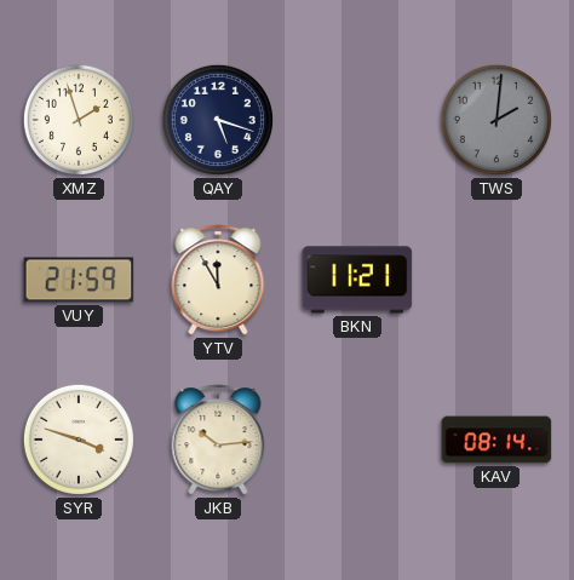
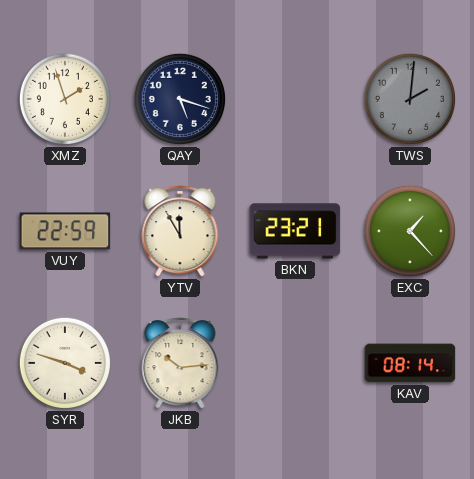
VUY: 21:59 -> 22:59
BKN: 11:21 -> 23:21
EXC: none -> 1:23
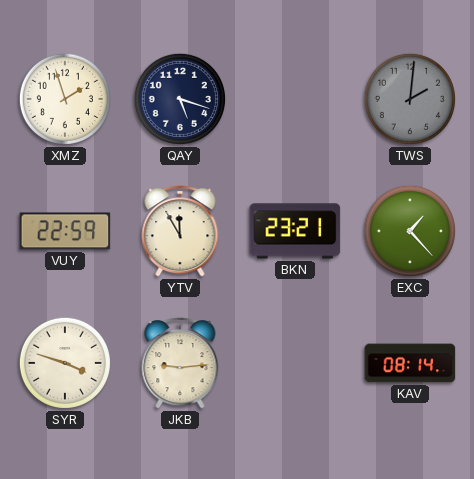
JKB: 10:14 -> 9:14
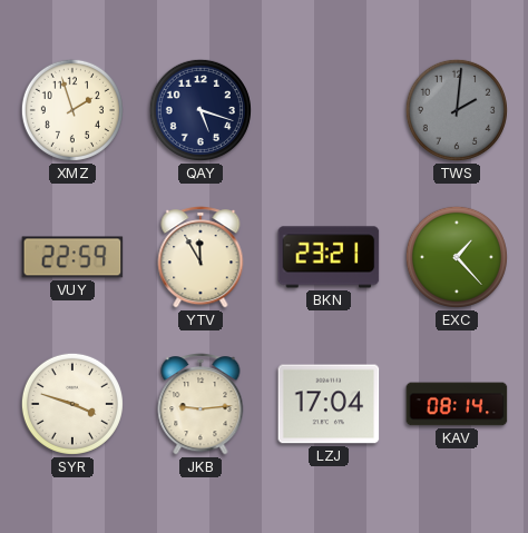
LZJ: none -> 17:04
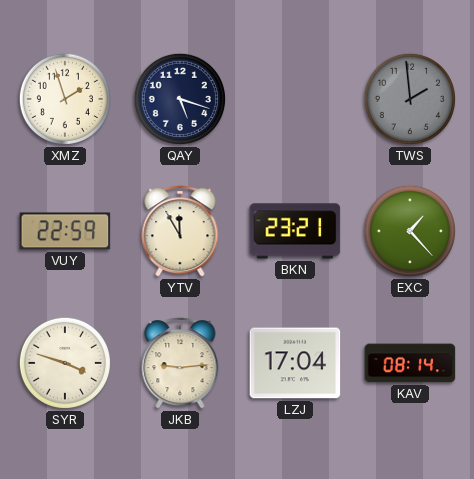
TWS: 2:01 -> 1:59
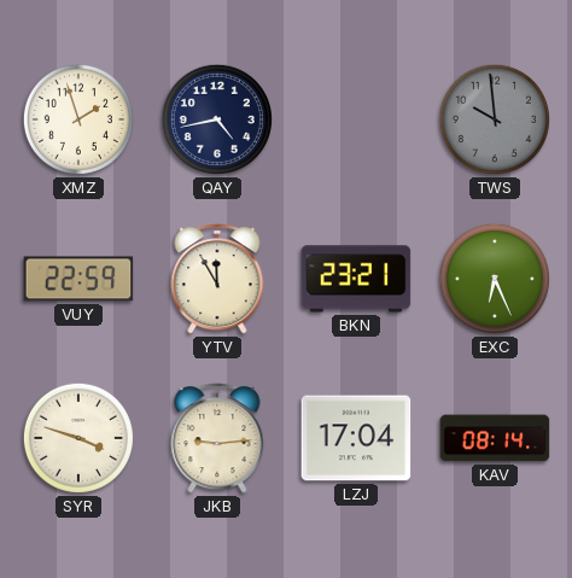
QAY: 5:18 -> 4:43
TWS: 1:59 -> 9:59
EXC: 1:23 -> 6:26
